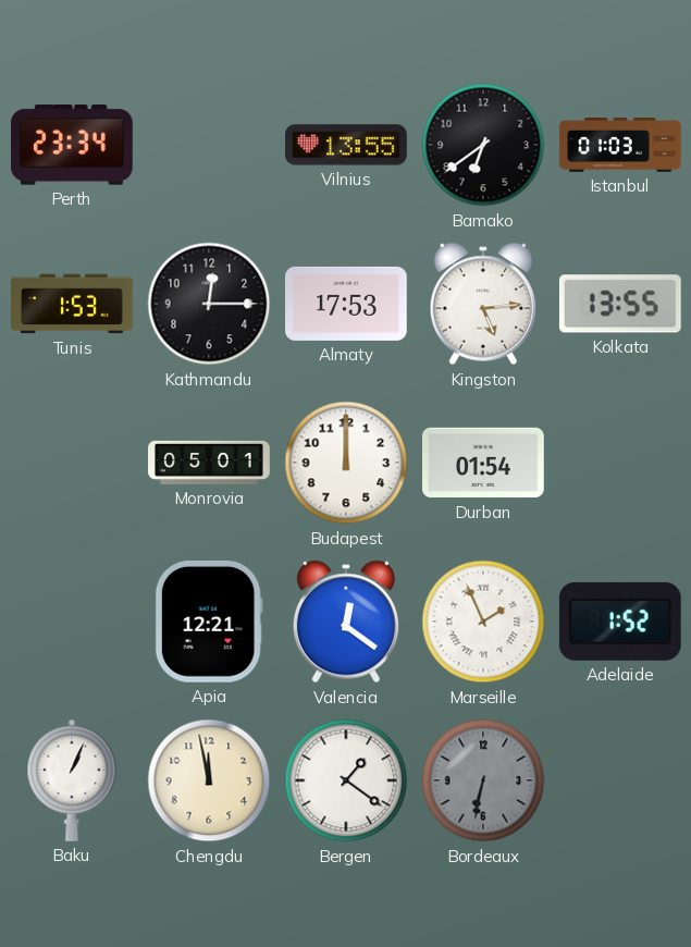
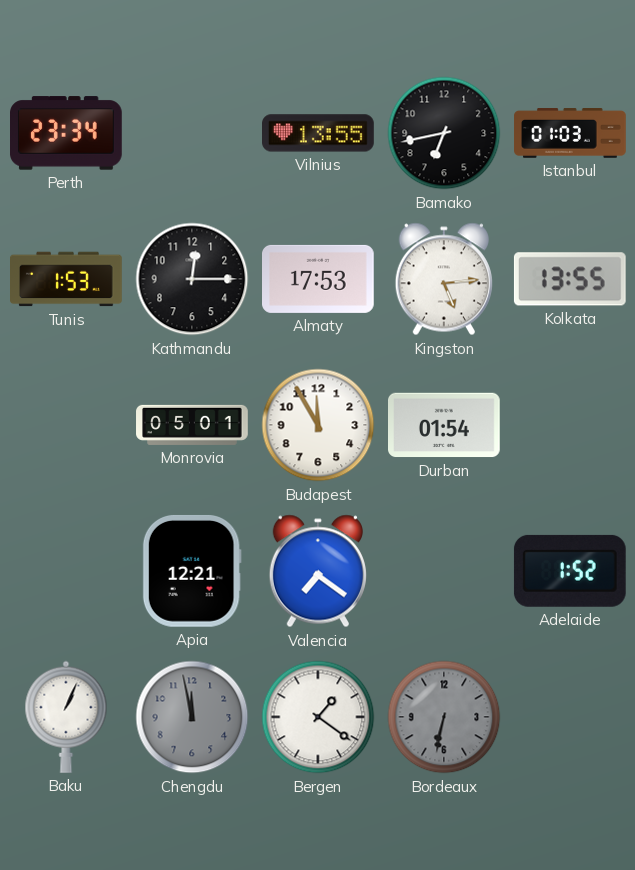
Bamako: 6:39 -> 6:43
Budapest: 12:00 -> 11:55
Valencia: 12:21 -> 7:21
Marseille: 1:56 -> none
Chengdu dial: cream -> grey
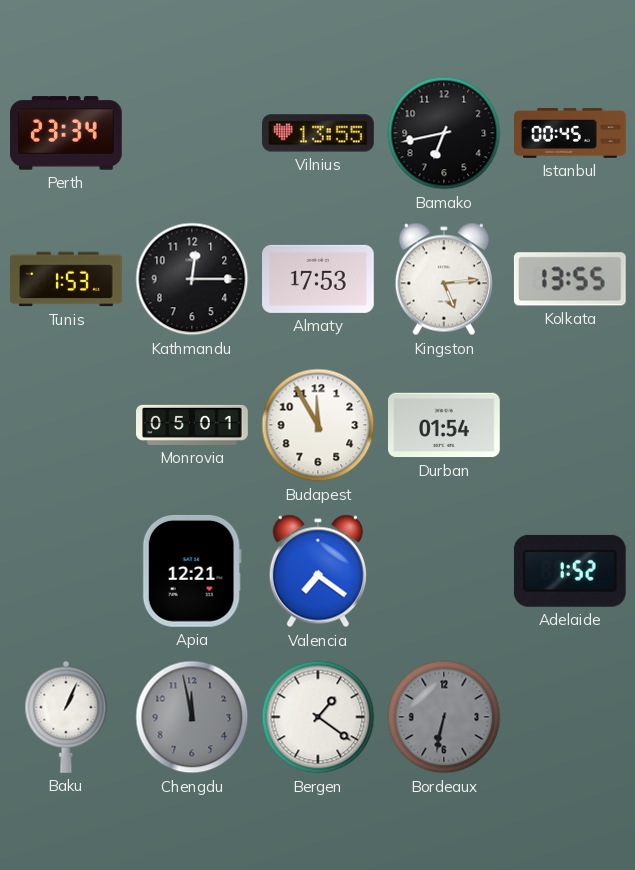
Istanbul: 01:03 -> 00:45
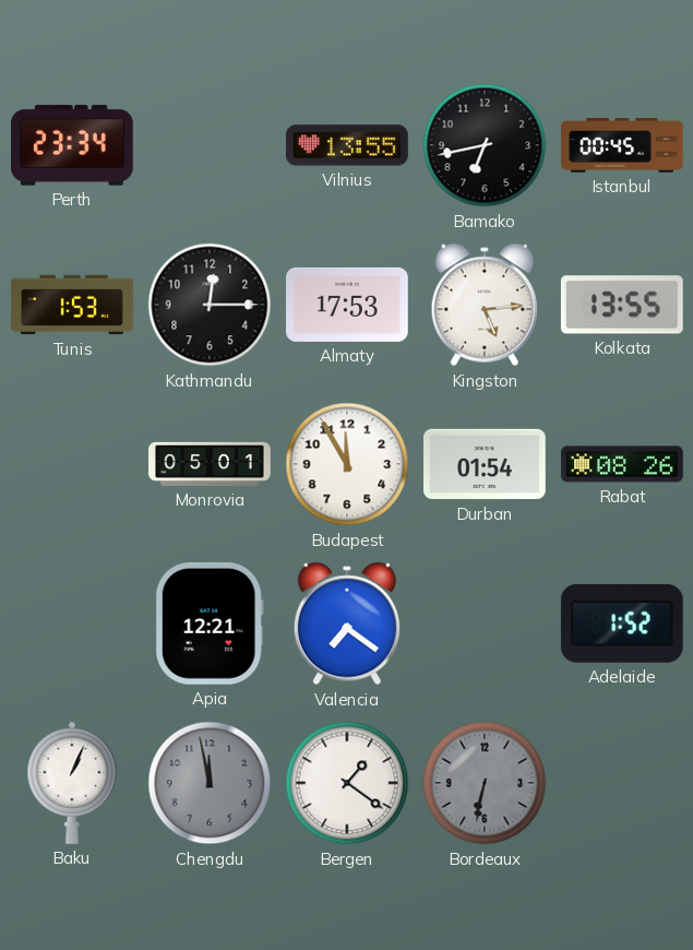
Rabat: none -> 08:26
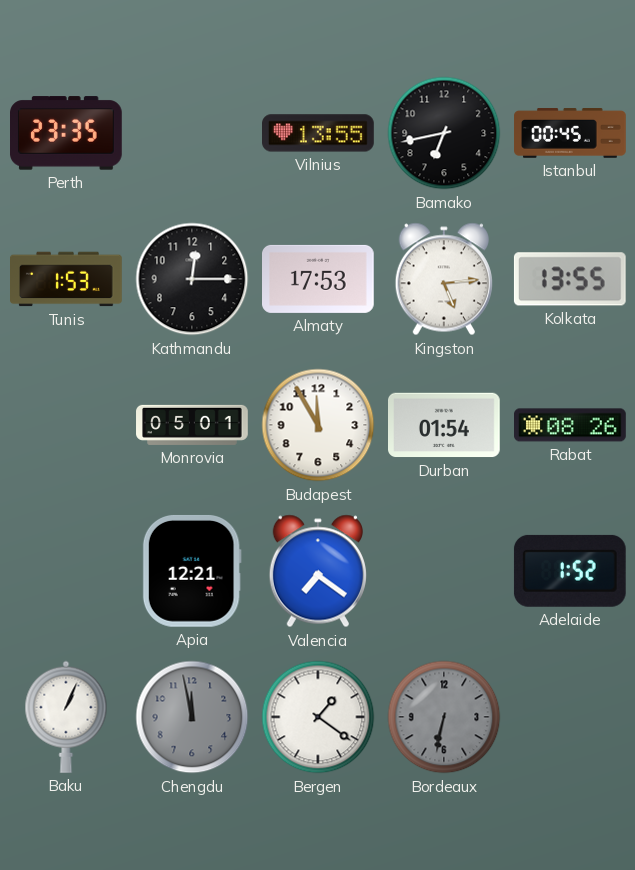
Perth: 23:34 -> 23:35
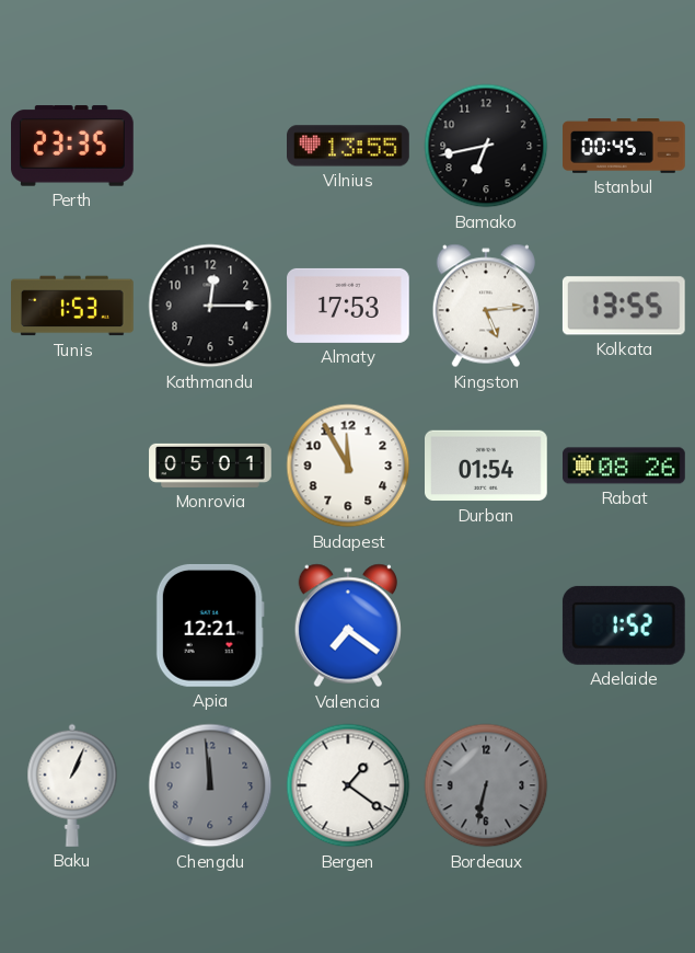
Chengdu: 11:58 -> 11:59
